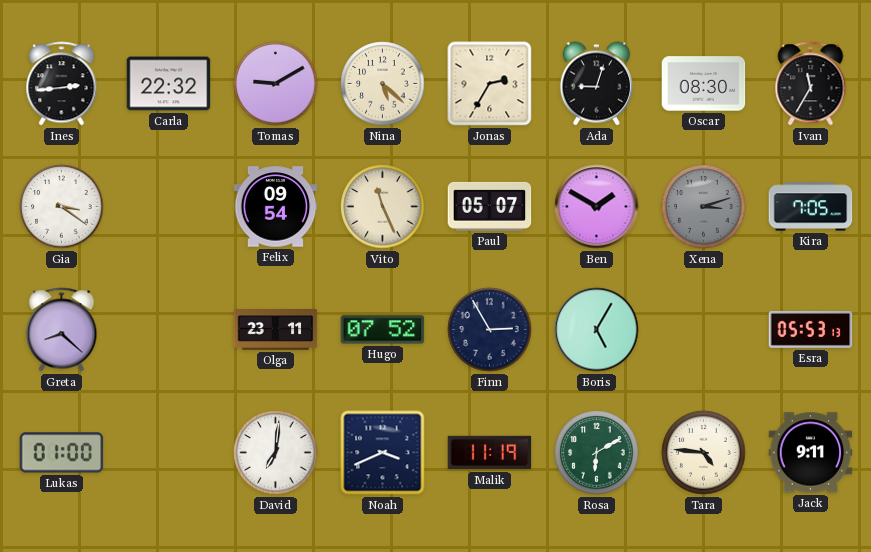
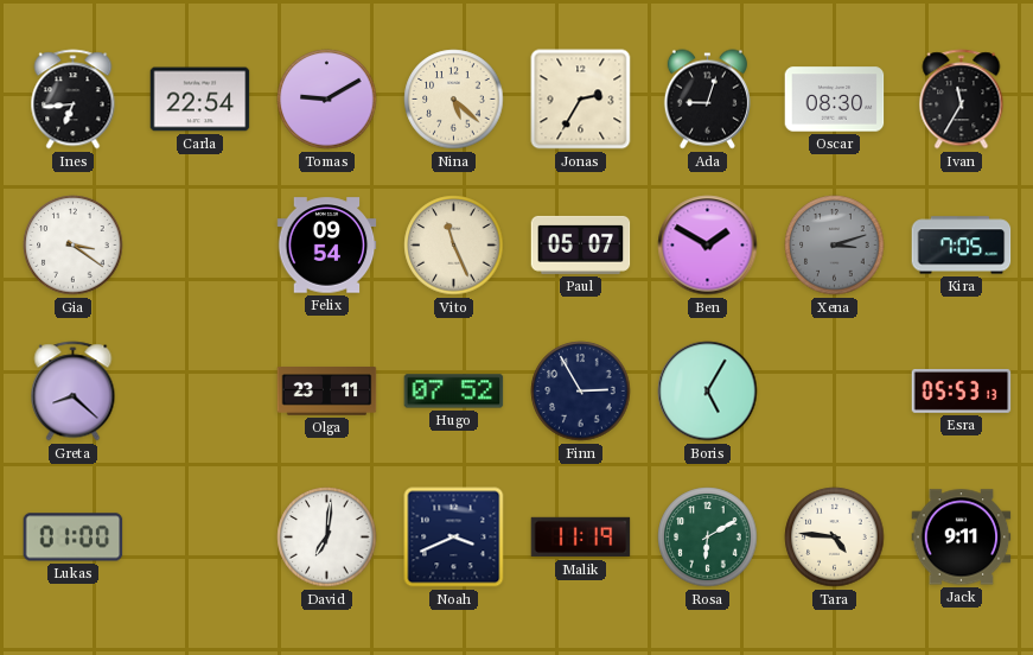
Ines: 2:44 -> 6:44
Carla: 22:32 -> 22:54
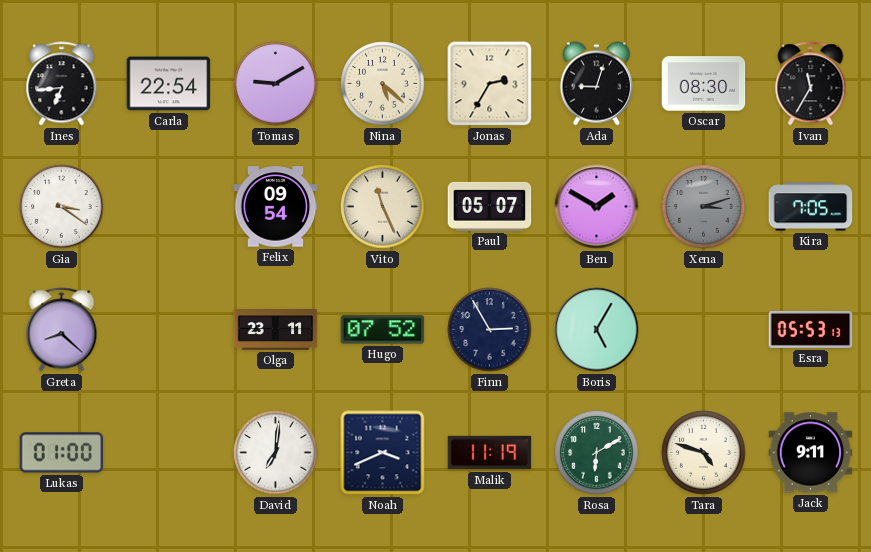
Tara: 4:46 -> 4:48
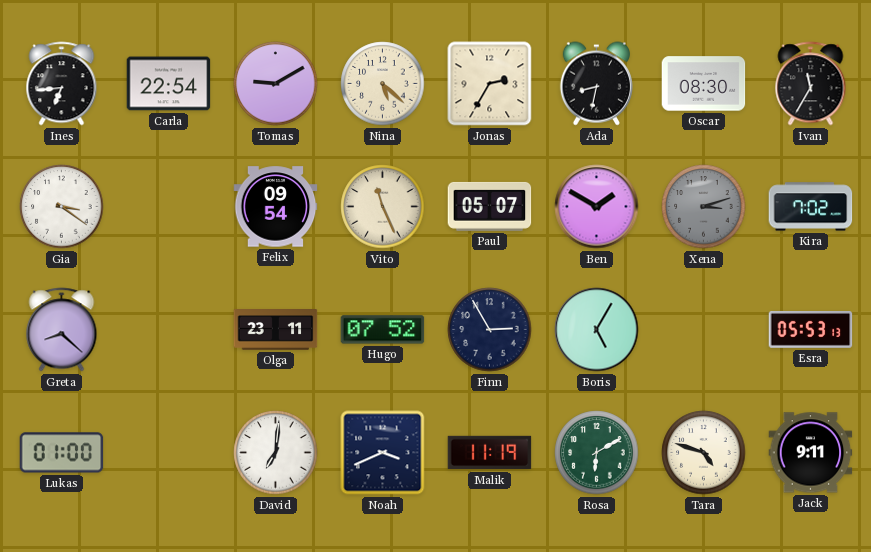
Ada: 9:03 -> 8:32
Kira: 7:05 -> 7:02
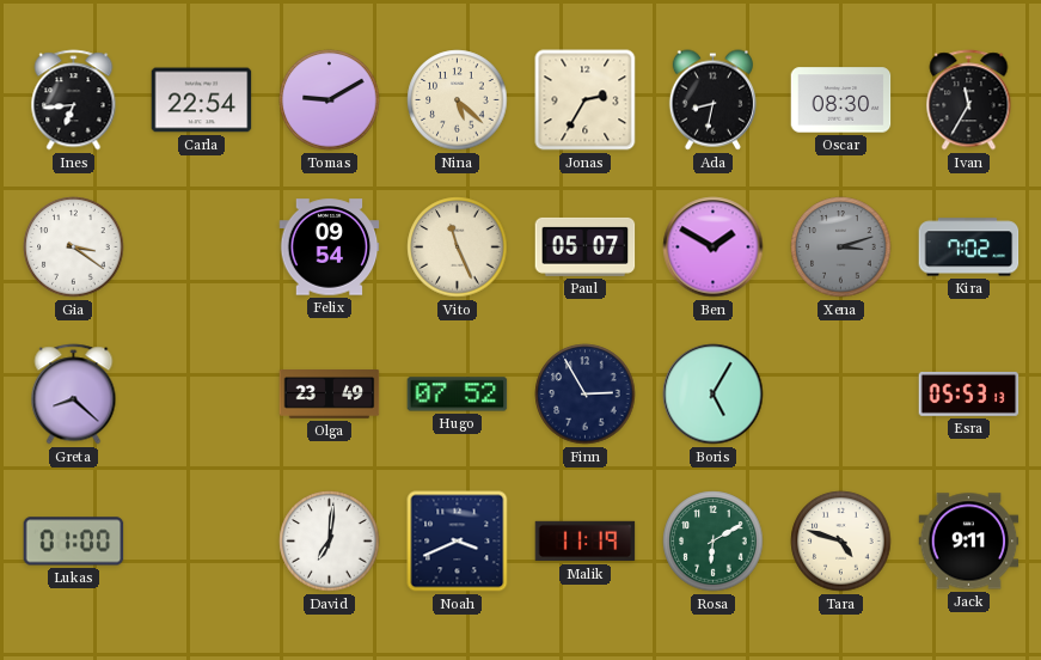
Olga: 23:11 -> 23:49
